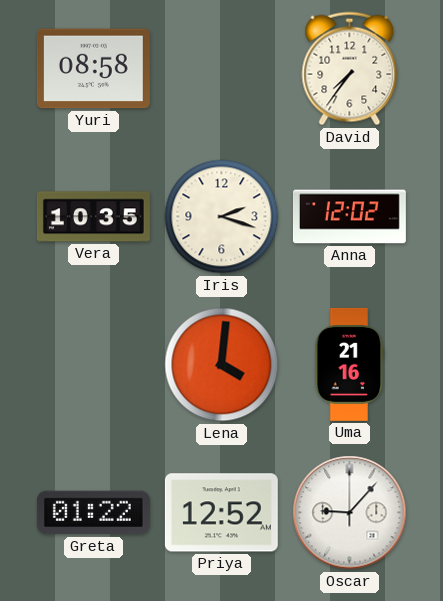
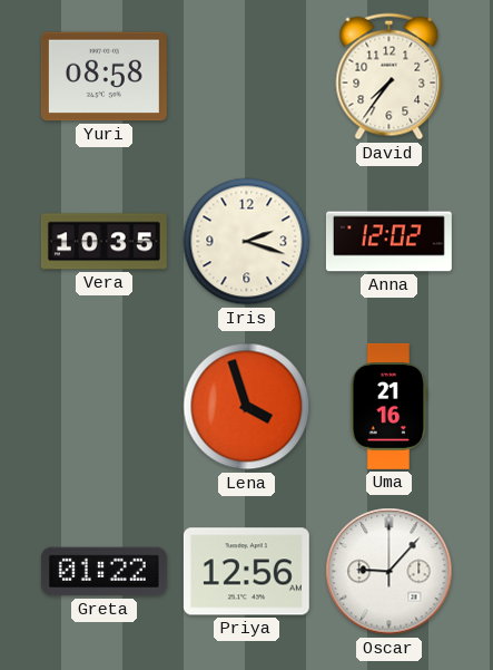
Lena: 4:01 -> 3:57
Priya: 12:52 -> 12:56
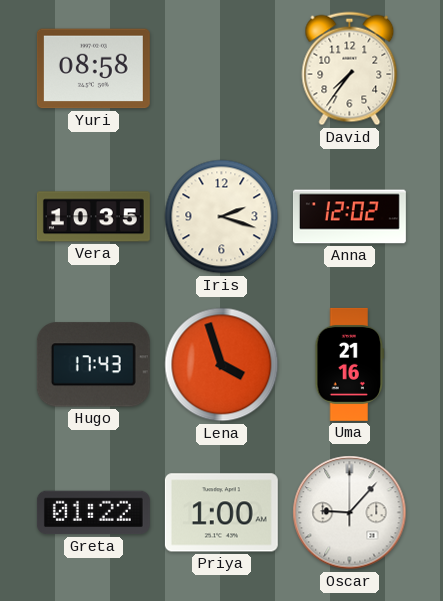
Hugo: none -> 17:43
Priya: 12:56 -> 1:00
